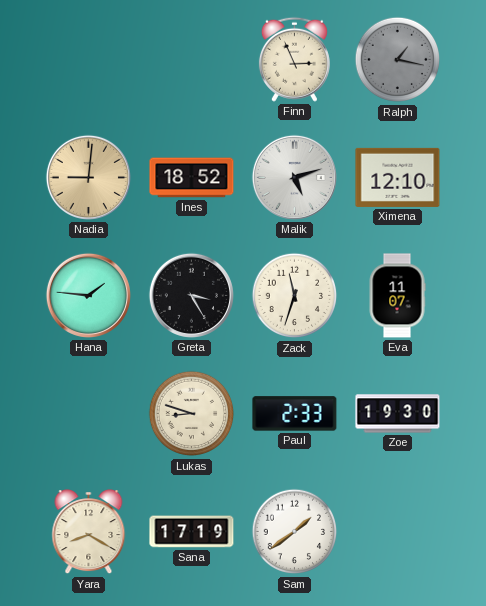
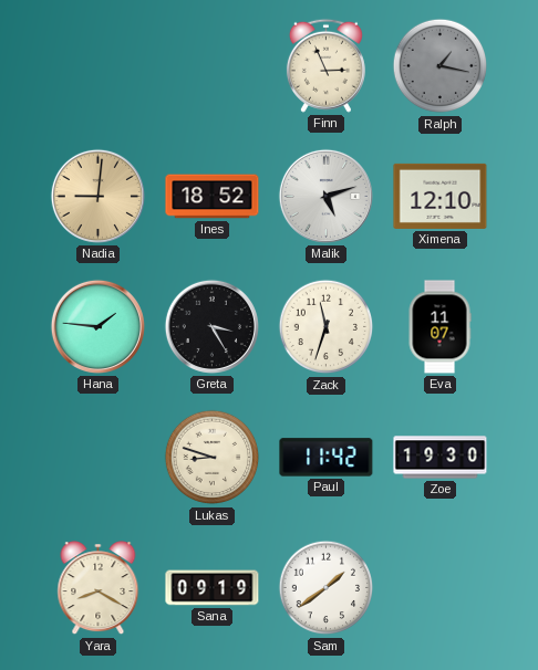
Paul: 2:33 -> 11:42
Sana: 17:19 -> 09:19
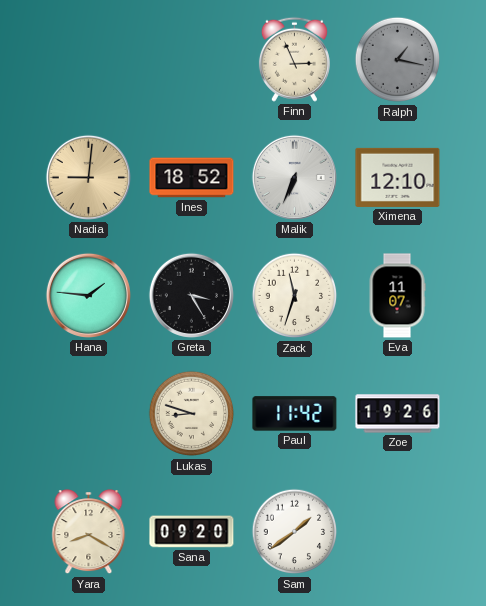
Malik: 5:12 -> 6:34
Zoe: 19:30 -> 19:26
Sana: 09:19 -> 09:20
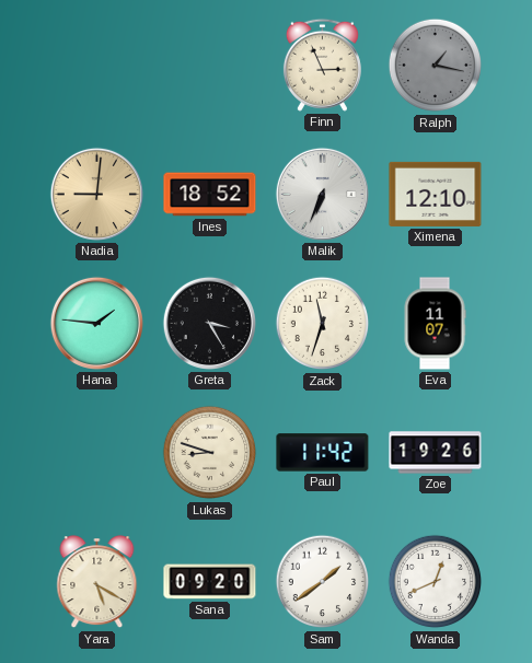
Yara: 8:20 -> 5:20
Wanda: none -> 12:41
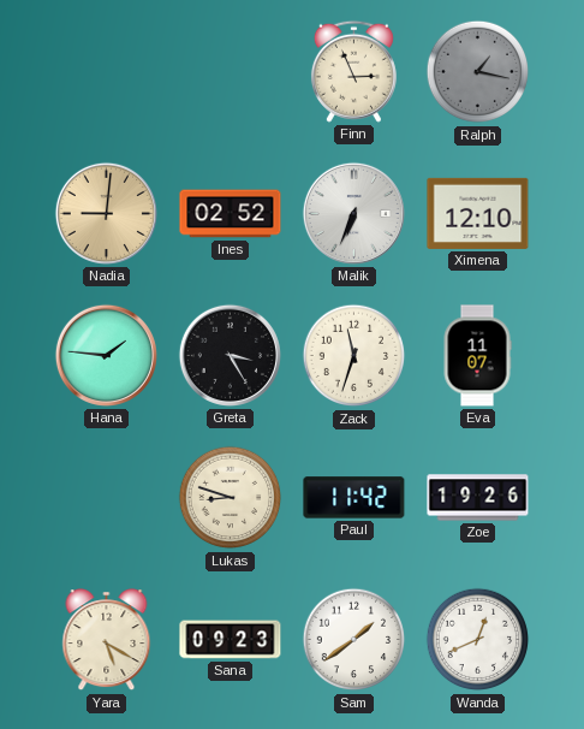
Ines: 18:52 -> 02:52
Sana: 09:20 -> 09:23
